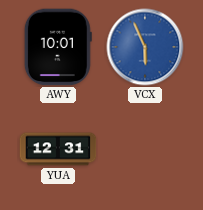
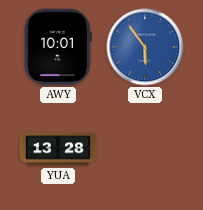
VCX: 5:56 -> 5:54
YUA: 12:31 -> 13:28
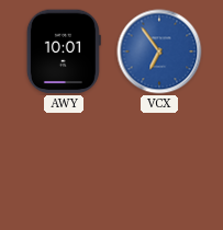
VCX: 5:54 -> 6:54
YUA: 13:28 -> none
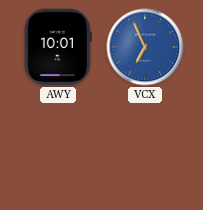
VCX: 6:54 -> 6:56
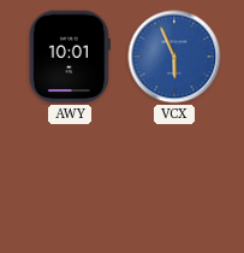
VCX: 6:56 -> 5:56
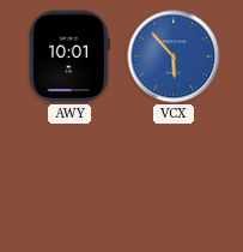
VCX: 5:56 -> 5:53
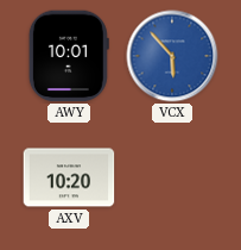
AXV: none -> 10:20
